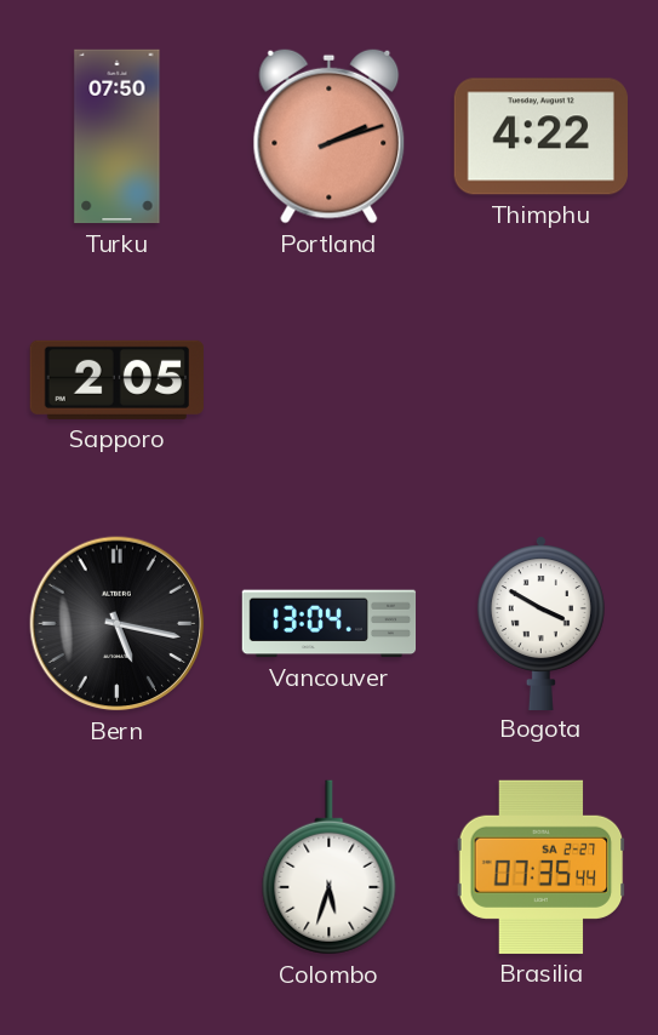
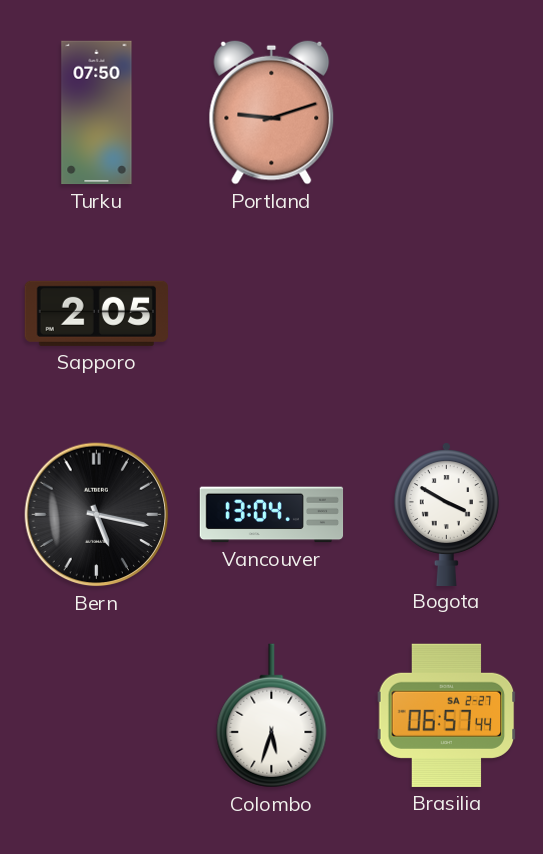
Portland: 2:12 -> 9:12
Thimphu: 4:22 -> none
Brasilia: 07:35 -> 06:57
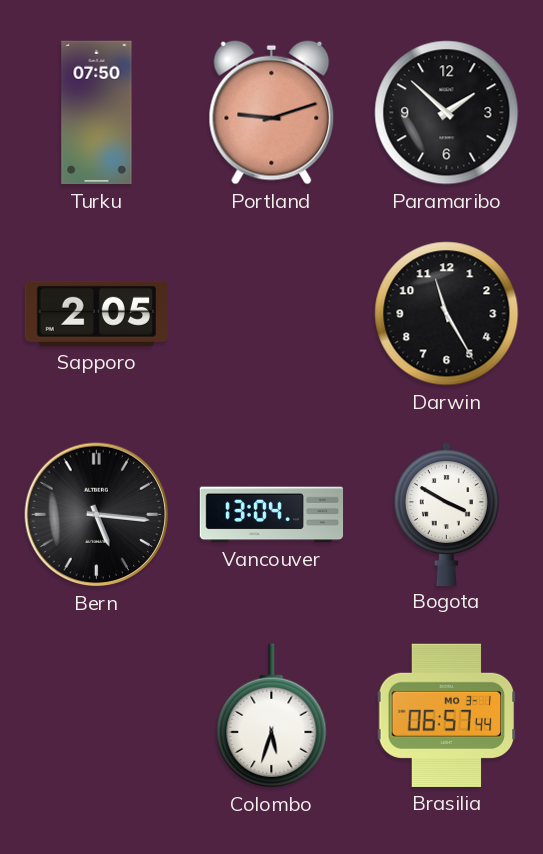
Paramaribo: none -> 1:52
Darwin: none -> 11:25
Bern: 5:17 -> 5:16
Brasilia date: SA 2-27 -> MO 3-1
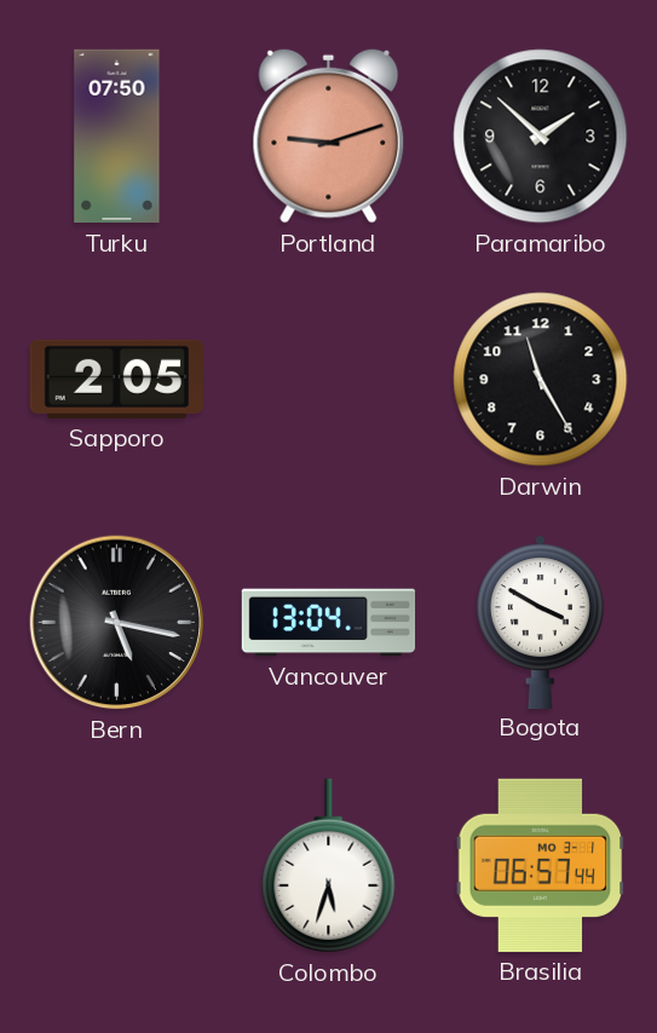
Bern: 5:16 -> 5:17
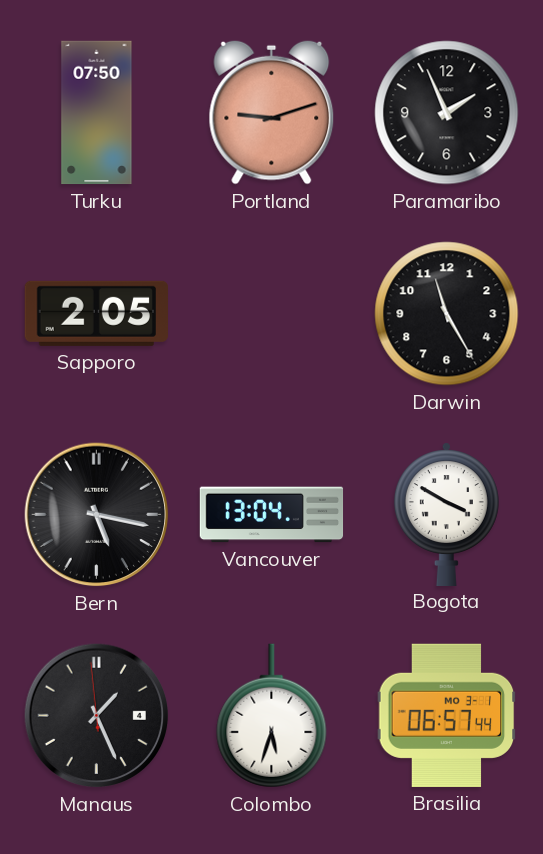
Paramaribo: 1:52 -> 1:56
Manaus: none -> 1:25
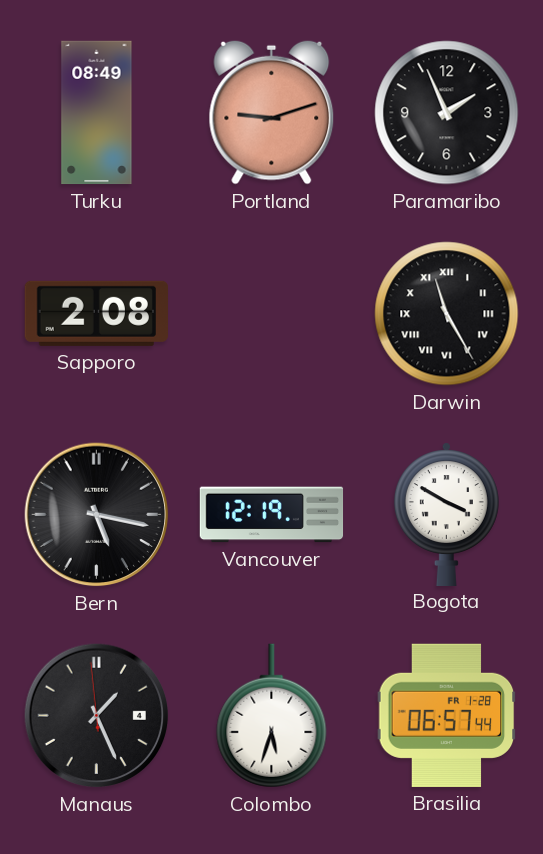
Turku: 07:50 -> 08:49
Sapporo: 2:05 -> 2:08
Darwin numerals: Arabic -> Roman
Vancouver: 13:04 -> 12:19
Brasilia date: MO 3-1 -> FR 1-28
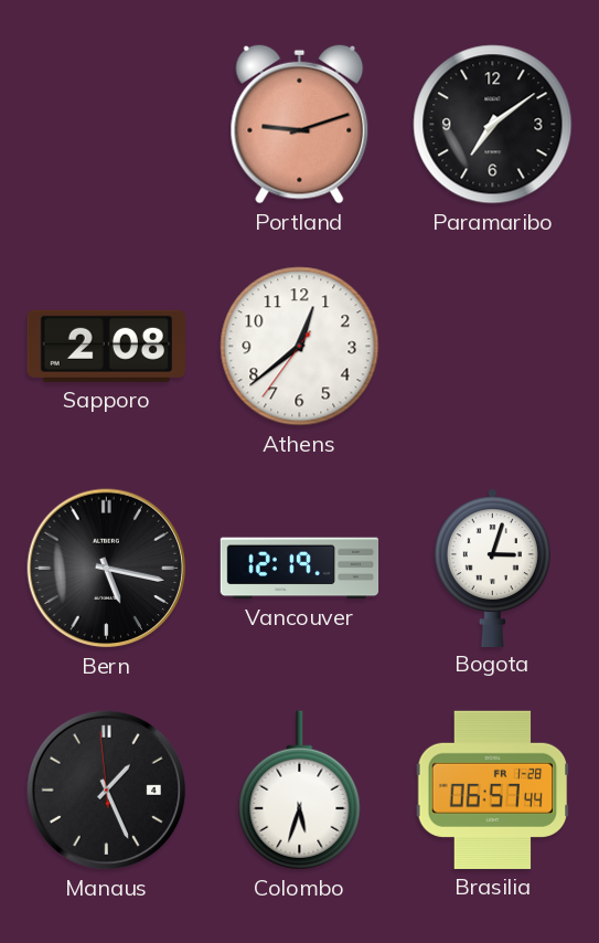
Turku: 08:49 -> none
Paramaribo: 1:56 -> 7:09
Athens: none -> 12:38
Darwin: 11:25 -> none
Bogota: 3:50 -> 3:03
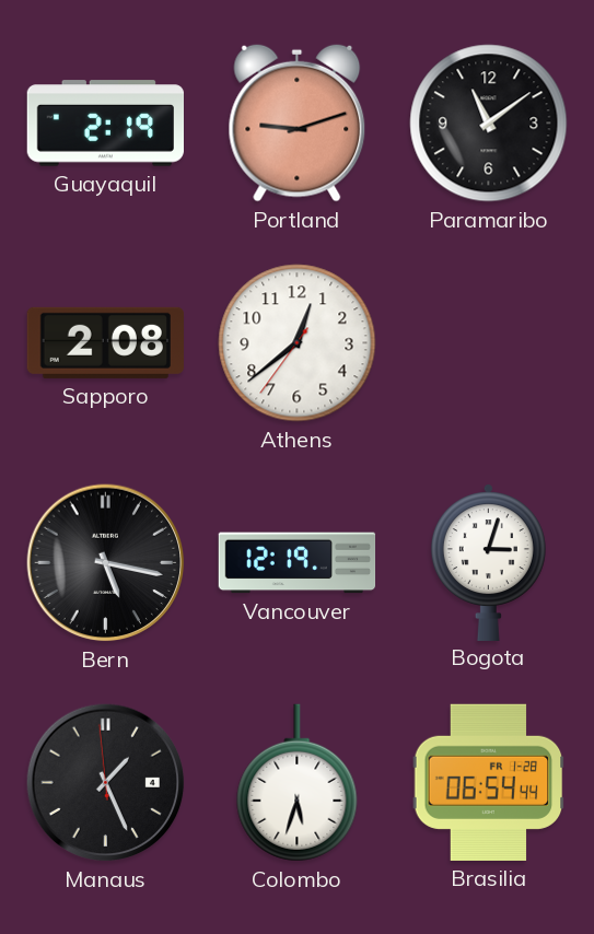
Guayaquil: none -> 2:19
Paramaribo: 7:09 -> 11:09
Brasilia: 06:57 -> 06:54
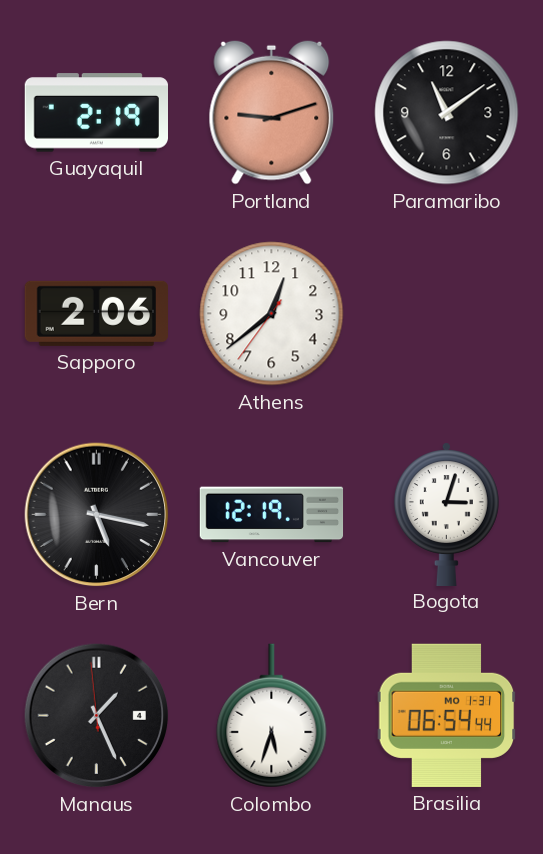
Sapporo: 2:08 -> 2:06
Brasilia date: FR 1-28 -> MO 1-31
